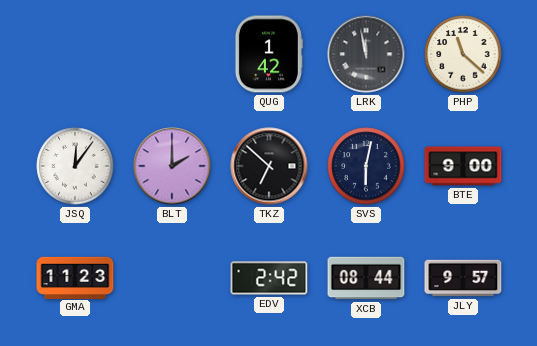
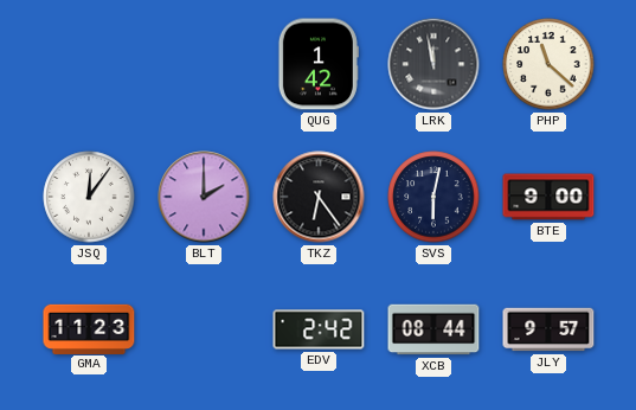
TKZ: 6:52 -> 6:24
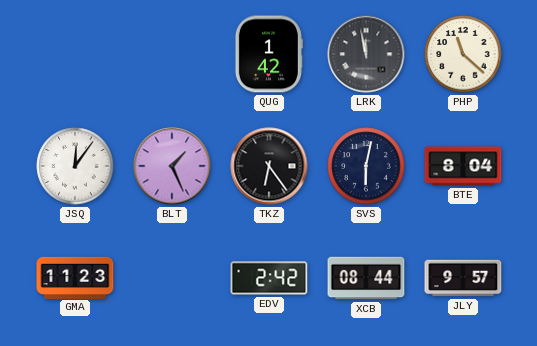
BLT: 2:00 -> 1:26
BTE: 9:00 -> 8:04
